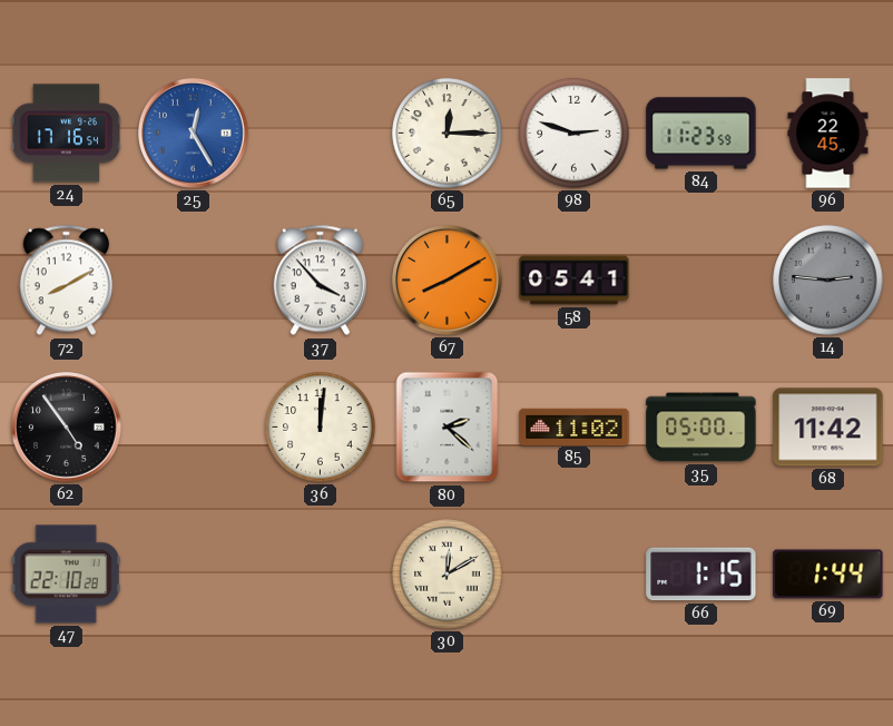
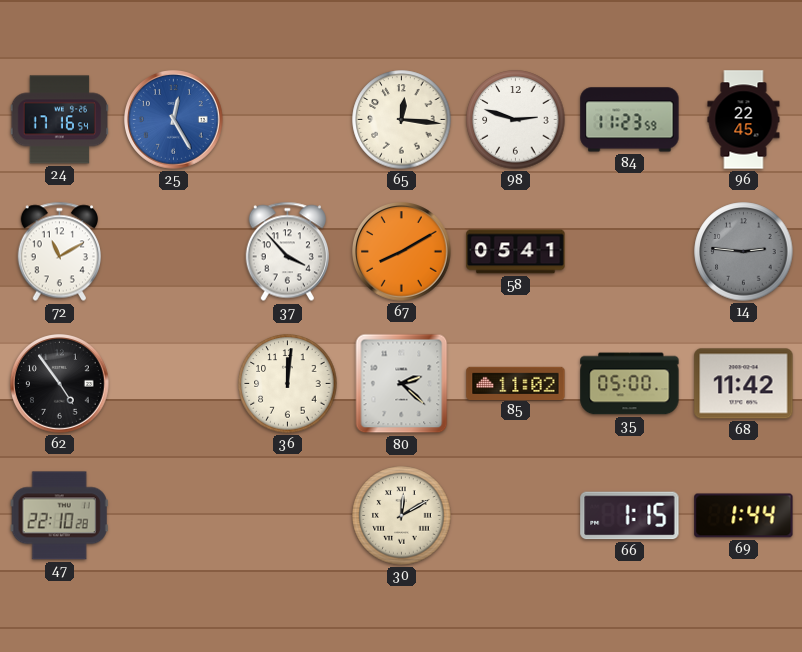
65: 12:15 -> 12:16
72: 8:10 -> 11:10
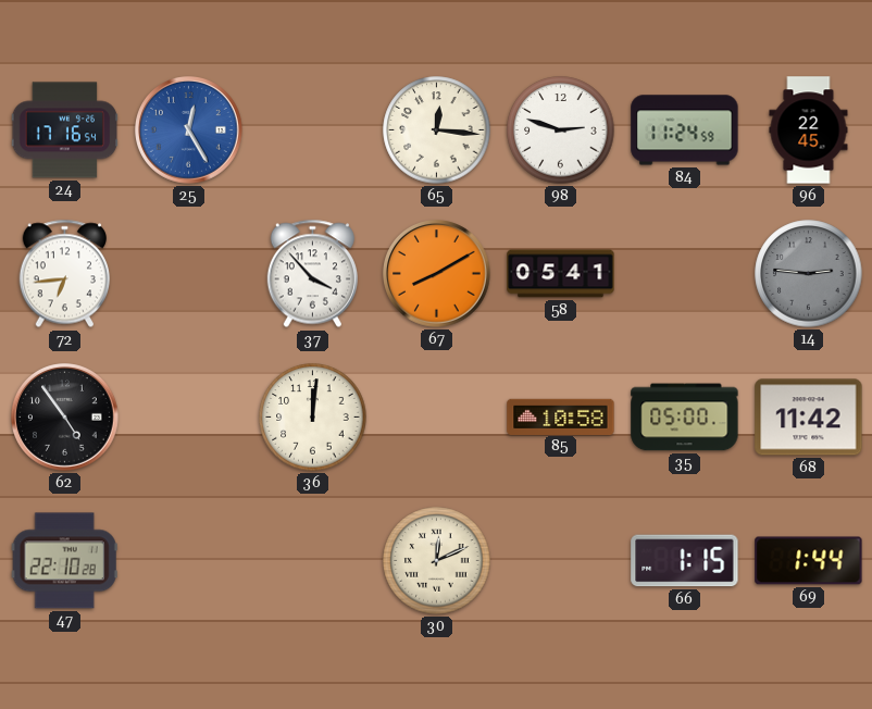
84: 11:23 -> 11:24
72: 11:10 -> 6:44
80: 2:22 -> none
85: 11:02 -> 10:58
30: 12:10 -> 12:11
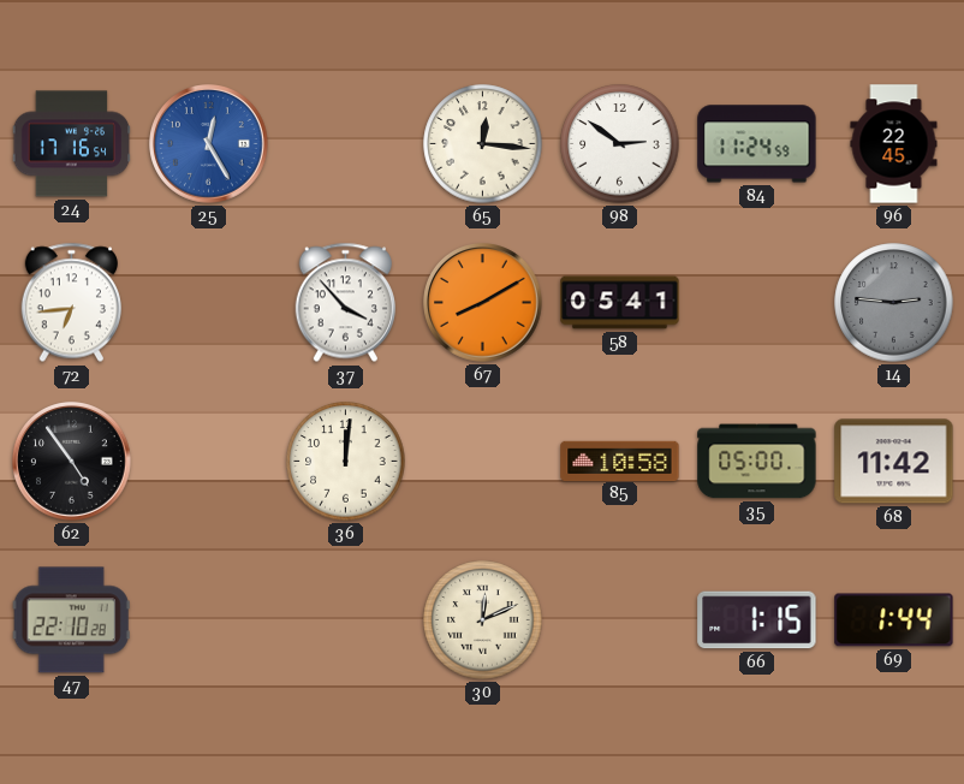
98: 2:48 -> 2:51
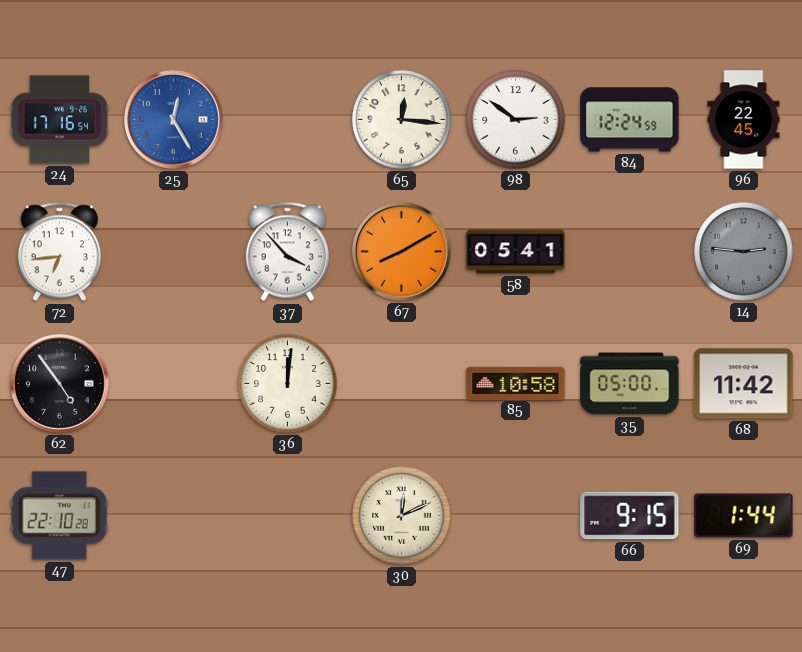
84: 11:24 -> 12:24
66: 1:15 -> 9:15
